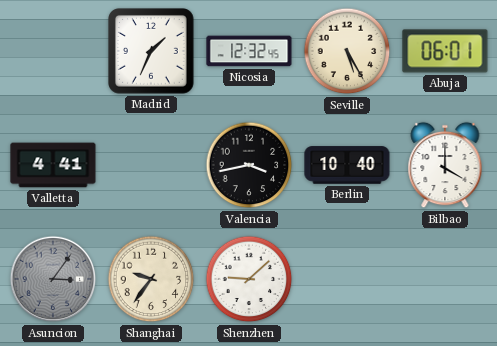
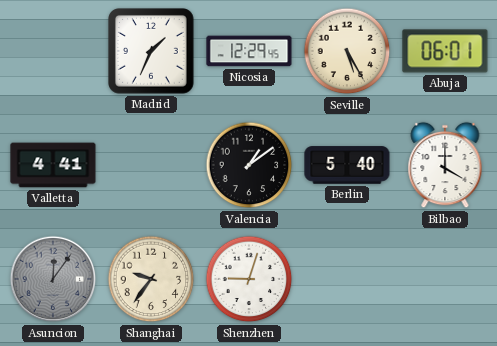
Nicosia: 12:32 -> 12:29
Valencia: 3:43 -> 1:09
Berlin: 10:40 -> 5:40
Asuncion: 3:06 -> 12:06
Shenzhen: 9:08 -> 9:03
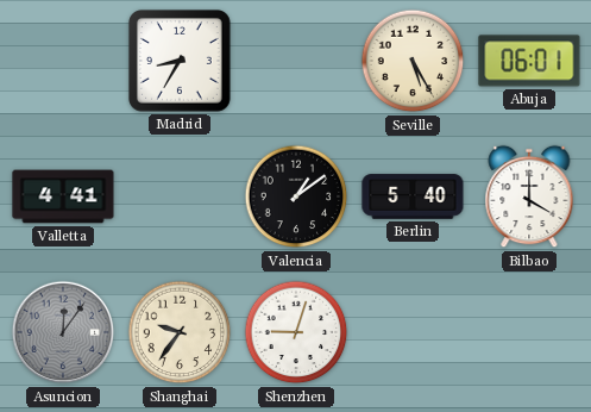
Madrid: 1:34 -> 8:35
Nicosia: 12:29 -> none
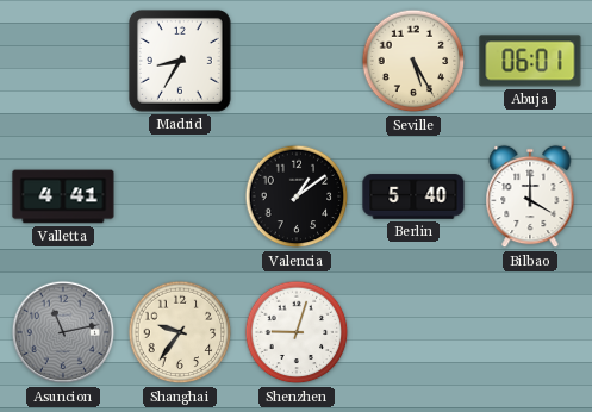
Asuncion: 12:06 -> 11:13
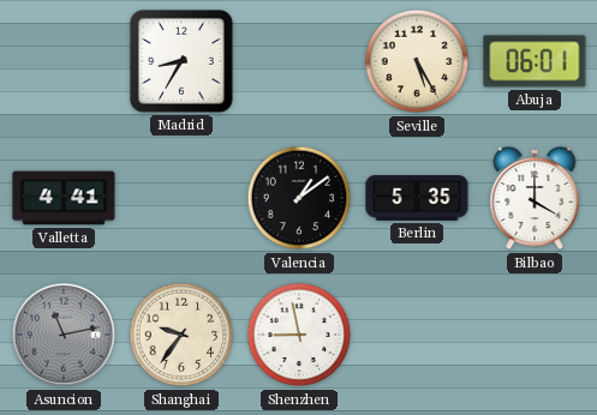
Berlin: 5:40 -> 5:35
Shenzhen: 9:03 -> 8:58
